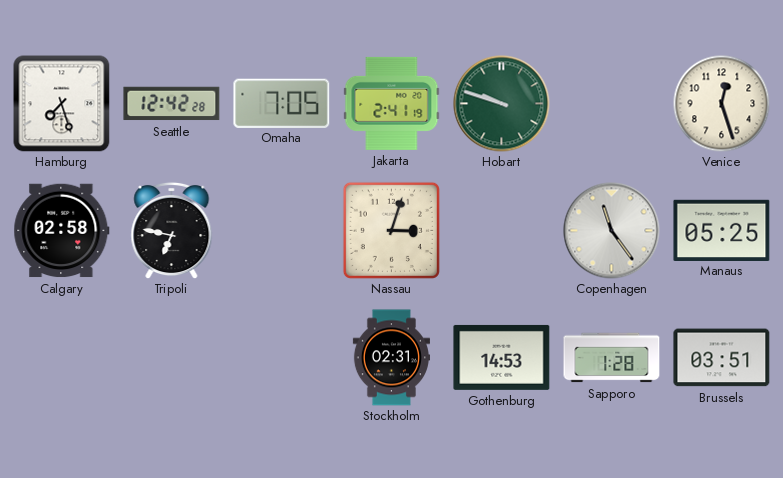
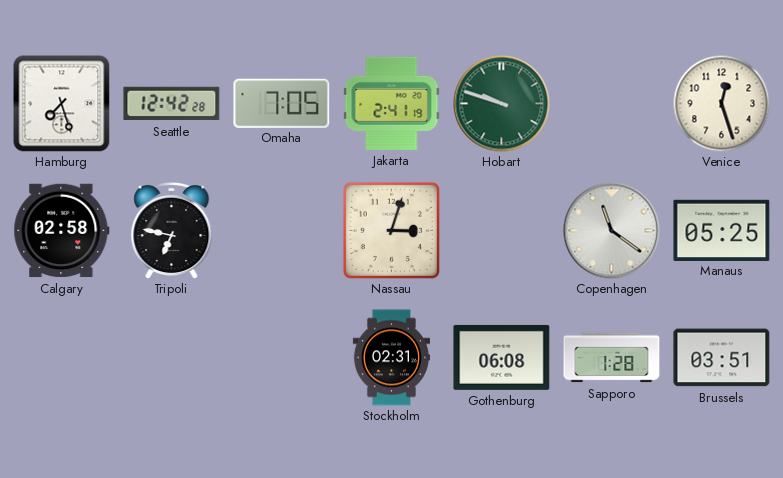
Copenhagen: 11:24 -> 11:21
Gothenburg: 14:53 -> 06:08
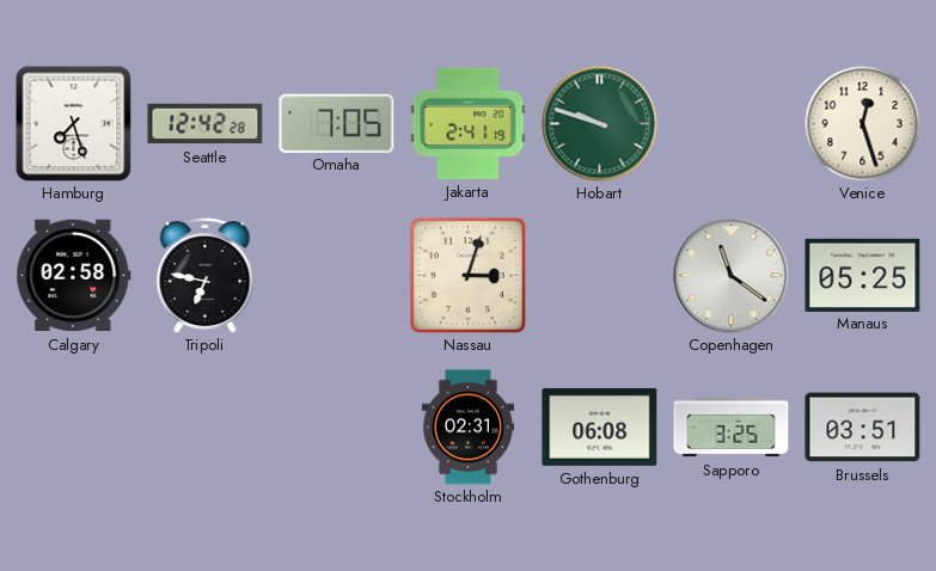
Sapporo: 1:28 -> 3:25
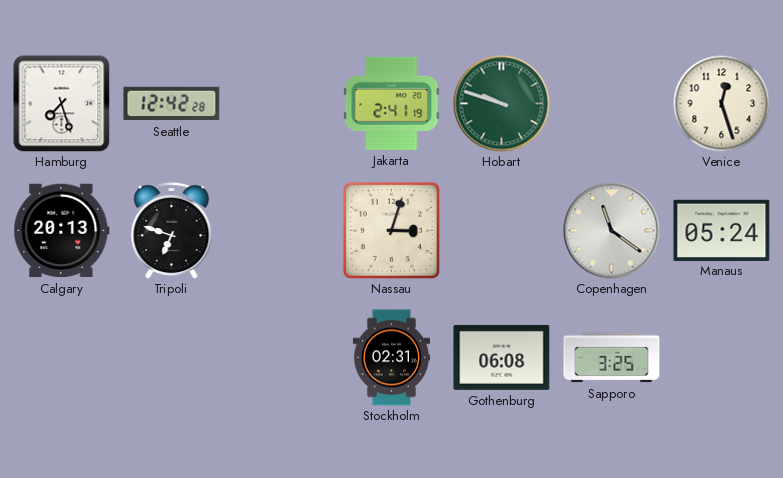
Omaha: 7:05 -> none
Calgary: 02:58 -> 20:13
Tripoli: 6:47 -> 6:48
Manaus: 05:25 -> 05:24
Brussels: 03:51 -> none
